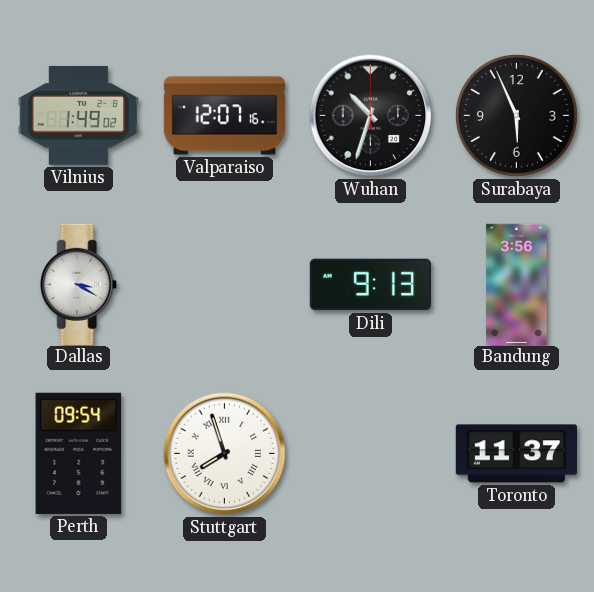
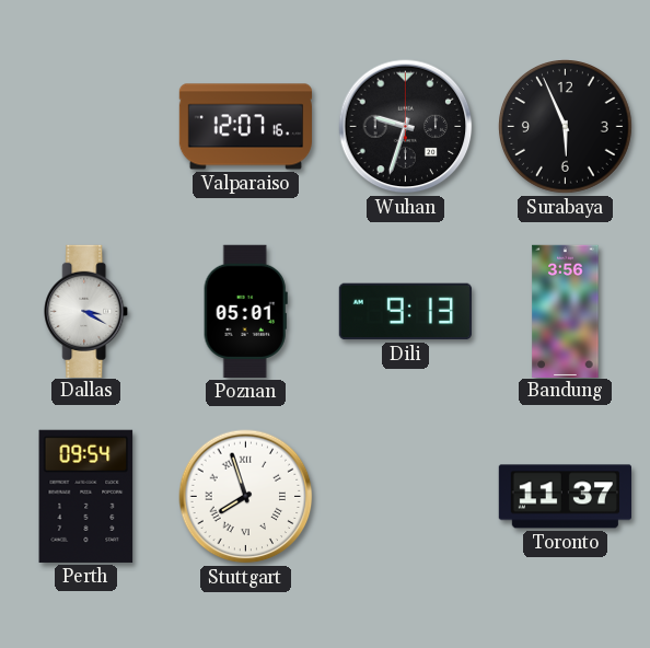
Vilnius: 1:49 -> none
Wuhan: 10:33 -> 9:33
Poznan: none -> 05:01
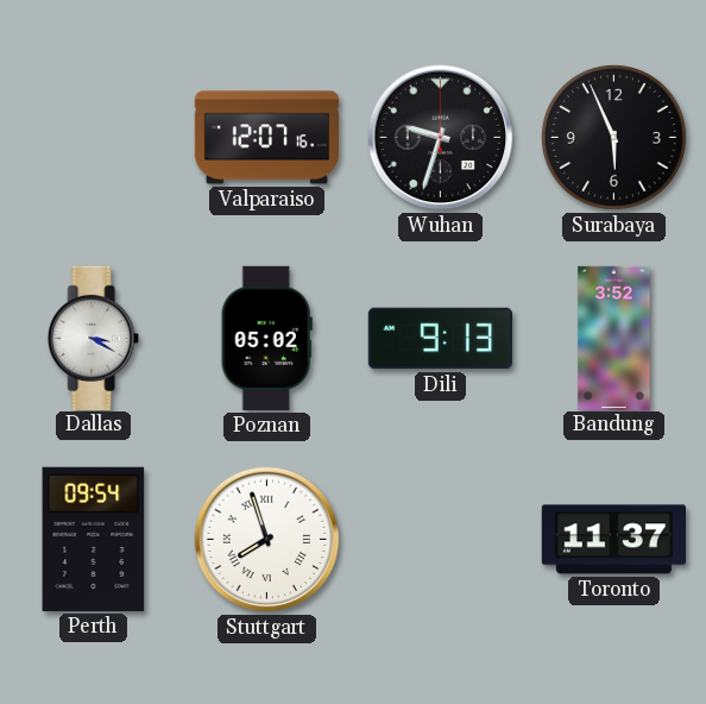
Poznan: 05:01 -> 05:02
Bandung: 3:56 -> 3:52
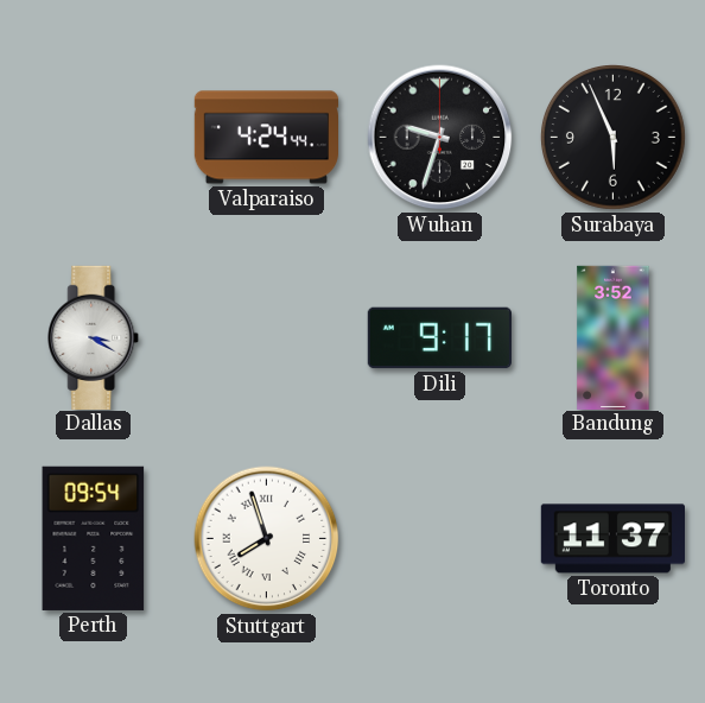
Valparaiso: 12:07 -> 4:24
Poznan: 05:02 -> none
Dili: 9:13 -> 9:17
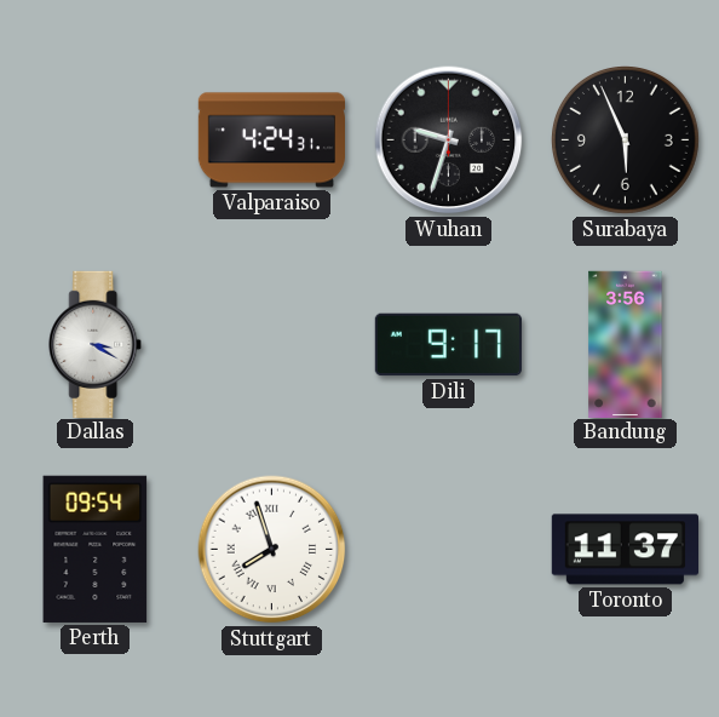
Valparaiso: 4:24:44 -> 4:24:31
Bandung: 3:52 -> 3:56
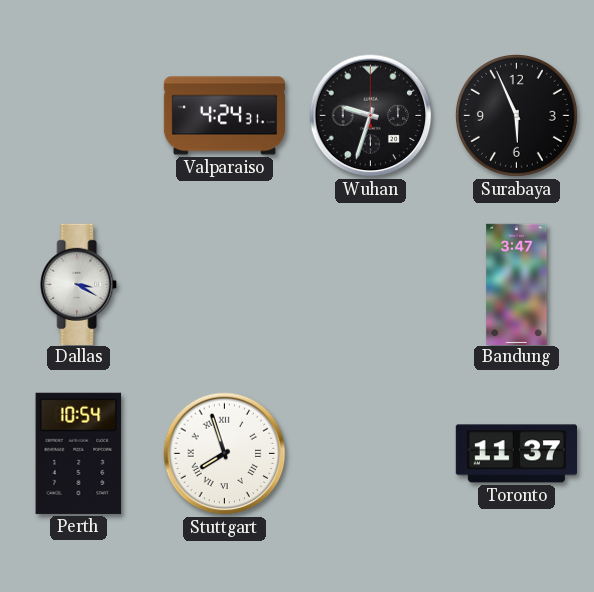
Dili: 9:17 -> none
Bandung: 3:56 -> 3:47
Perth: 09:54 -> 10:54
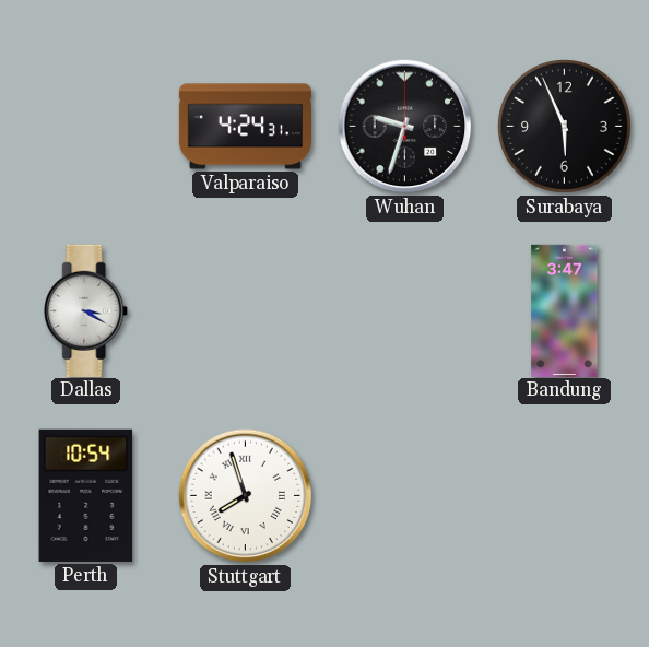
Toronto: 11:37 -> none
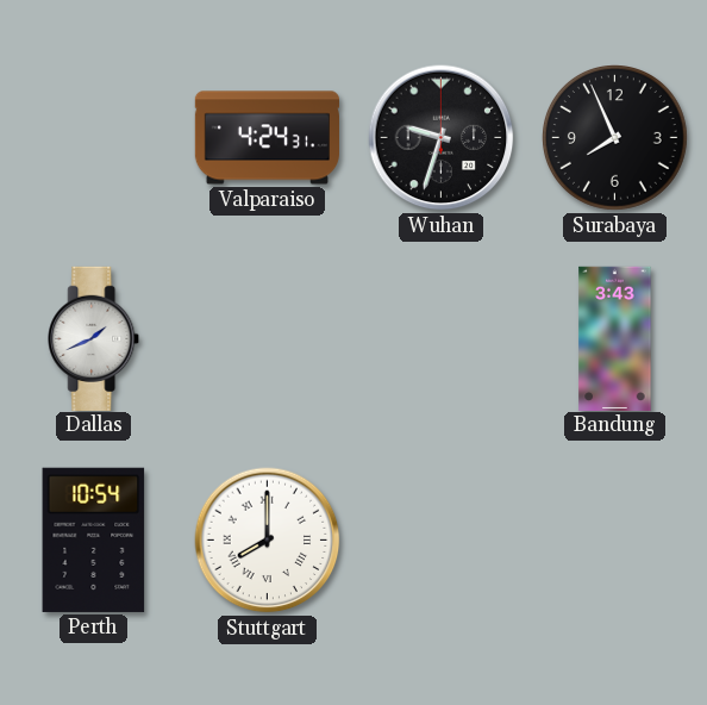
Surabaya: 5:56 -> 7:56
Dallas: 3:20 -> 1:41
Bandung: 3:47 -> 3:43
Stuttgart: 7:57 -> 8:00
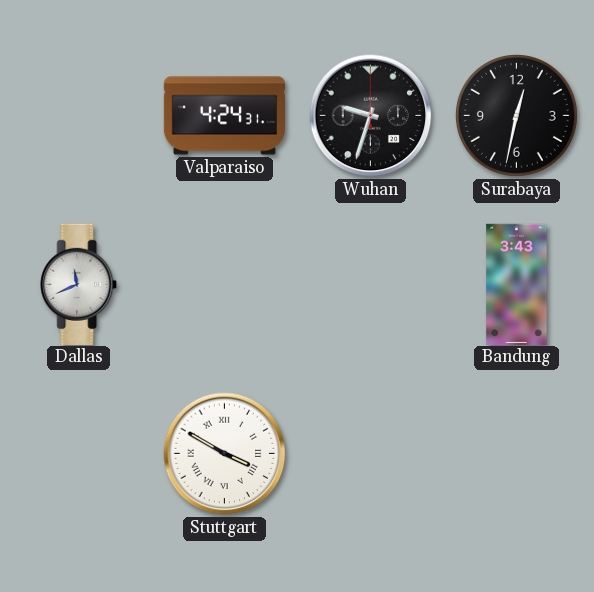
Surabaya: 7:56 -> 12:32
Dallas: 1:41 -> 11:41
Perth: 10:54 -> none
Stuttgart: 8:00 -> 3:50
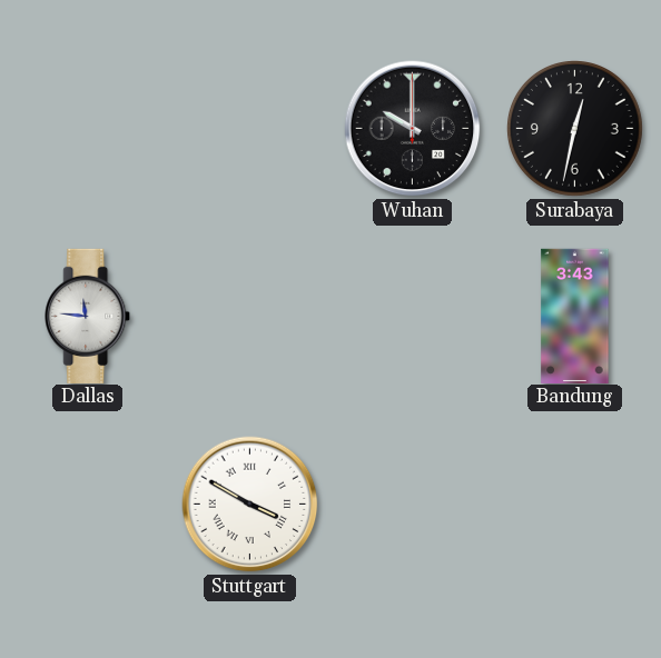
Valparaiso: 4:24 -> none
Wuhan: 9:33 -> 10:00
Dallas: 11:41 -> 11:46
